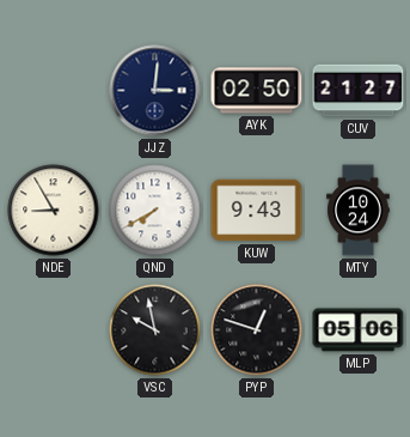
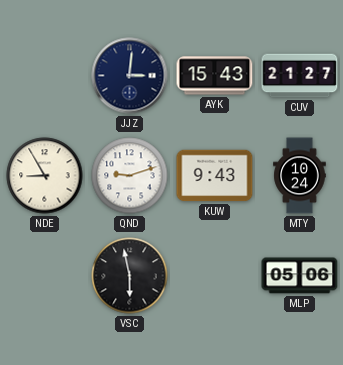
AYK: 02:50 -> 15:43
QND: 7:40 -> 9:12
VSC: 9:58 -> 5:58
PYP: 12:48 -> none
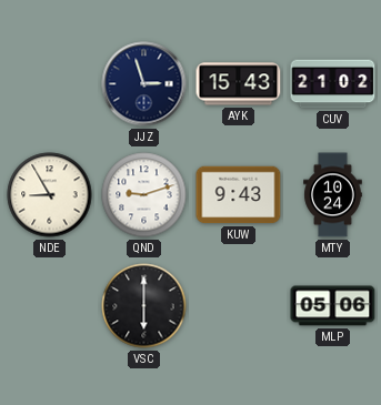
JJZ: 3:01 -> 2:57
CUV: 21:27 -> 21:02
VSC: 5:58 -> 6:00
